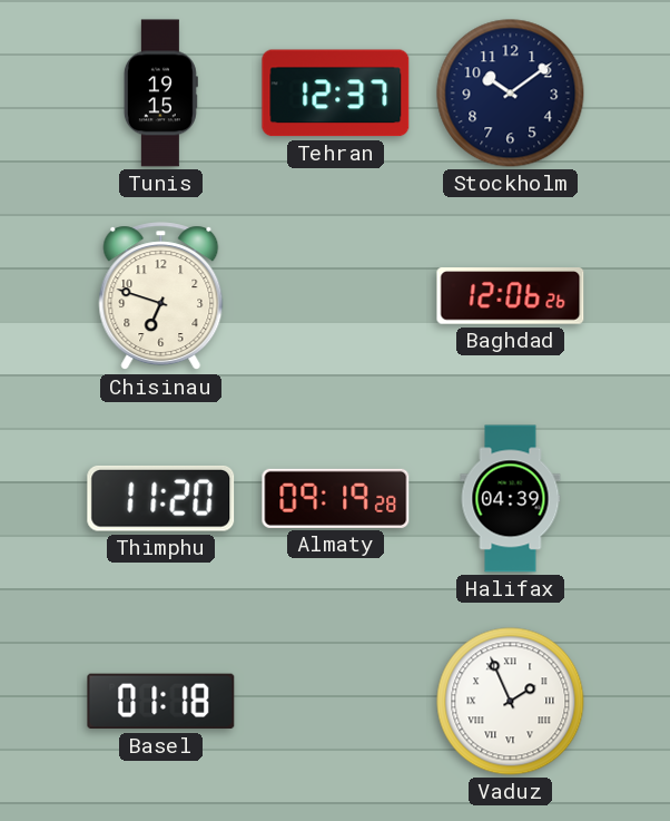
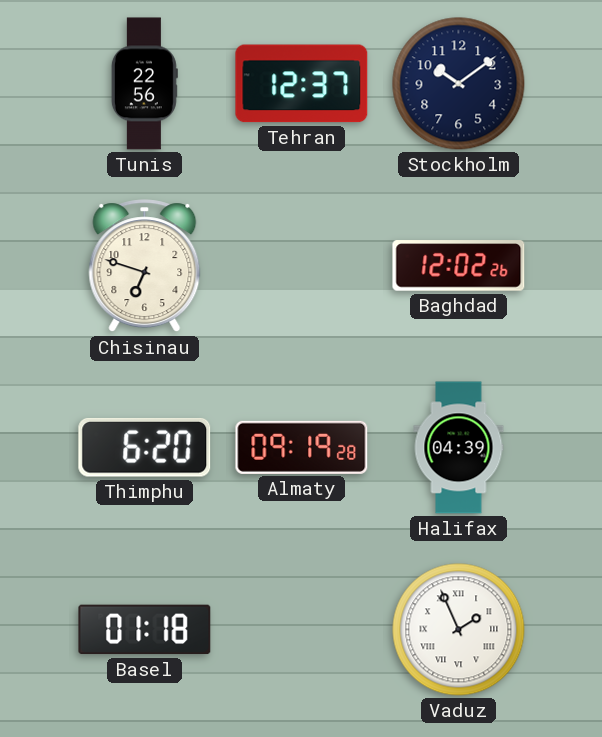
Tunis: 19:15 -> 22:56
Baghdad: 12:06 -> 12:02
Thimphu: 11:20 -> 6:20
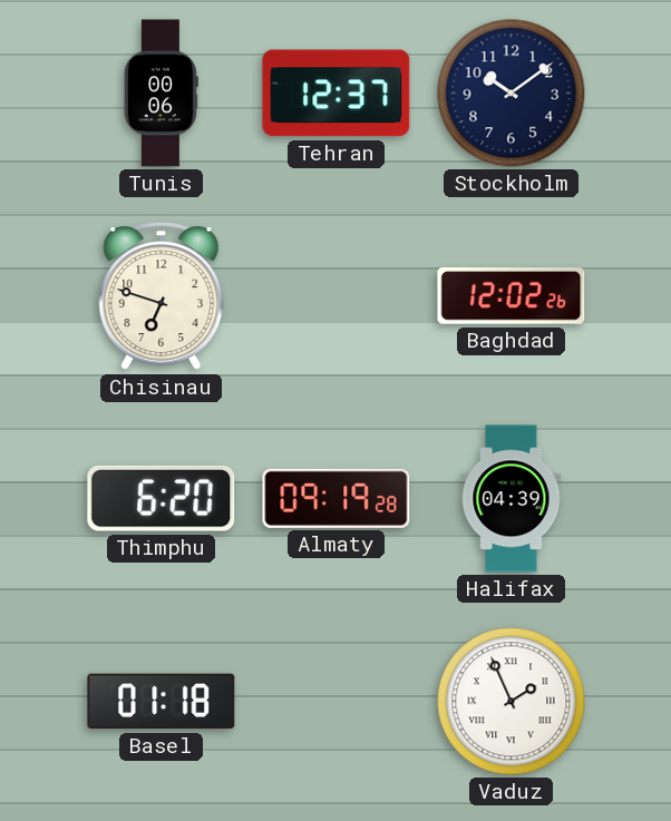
Tunis: 22:56 -> 00:06
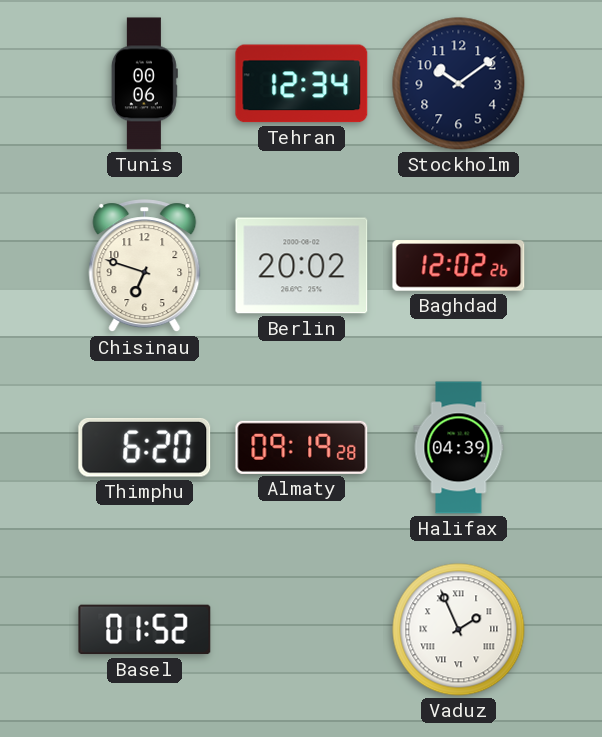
Tehran: 12:37 -> 12:34
Berlin: none -> 20:02
Basel: 01:18 -> 01:52
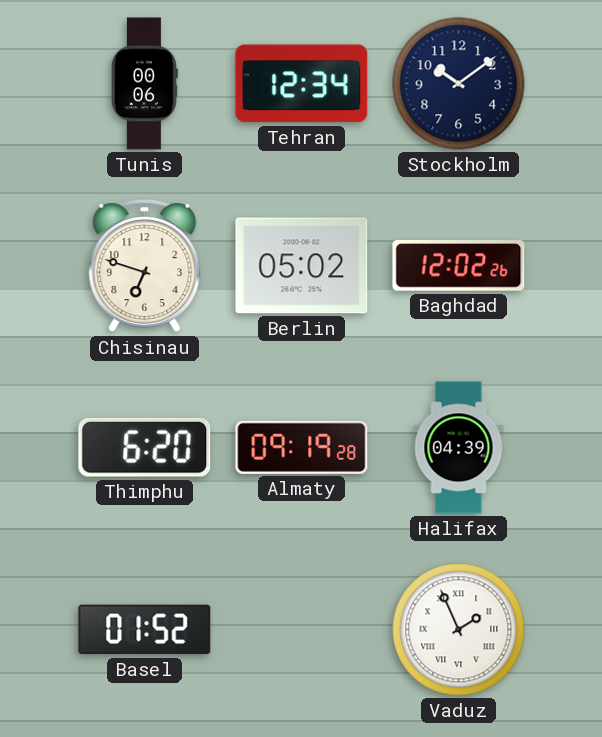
Berlin: 20:02 -> 05:02
